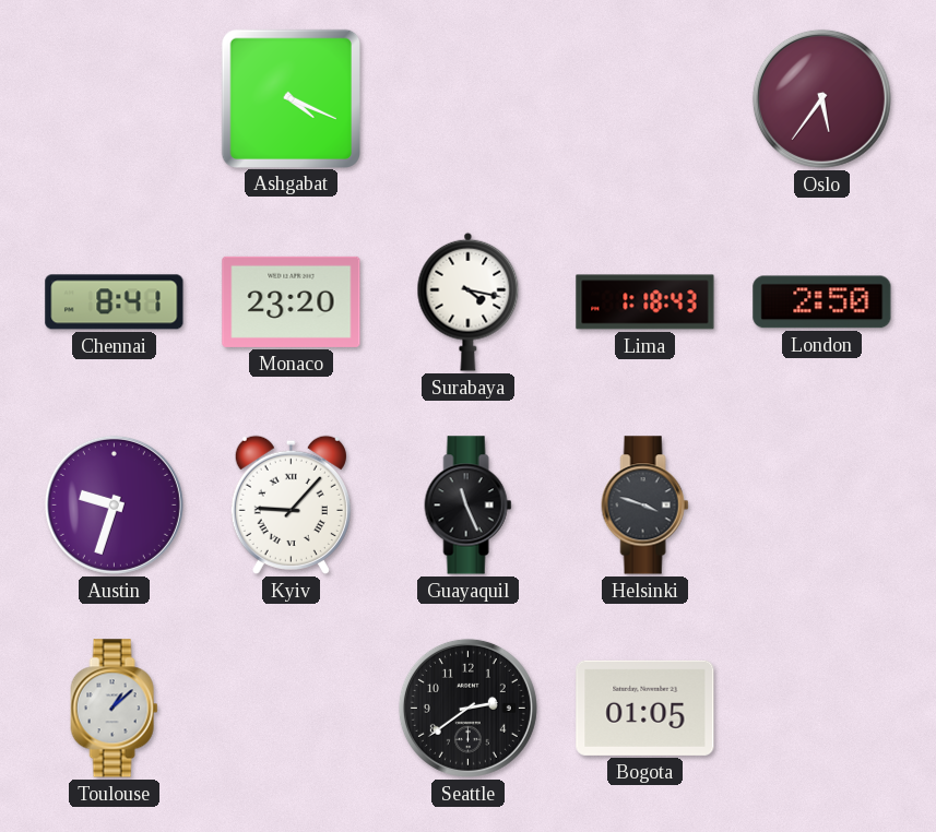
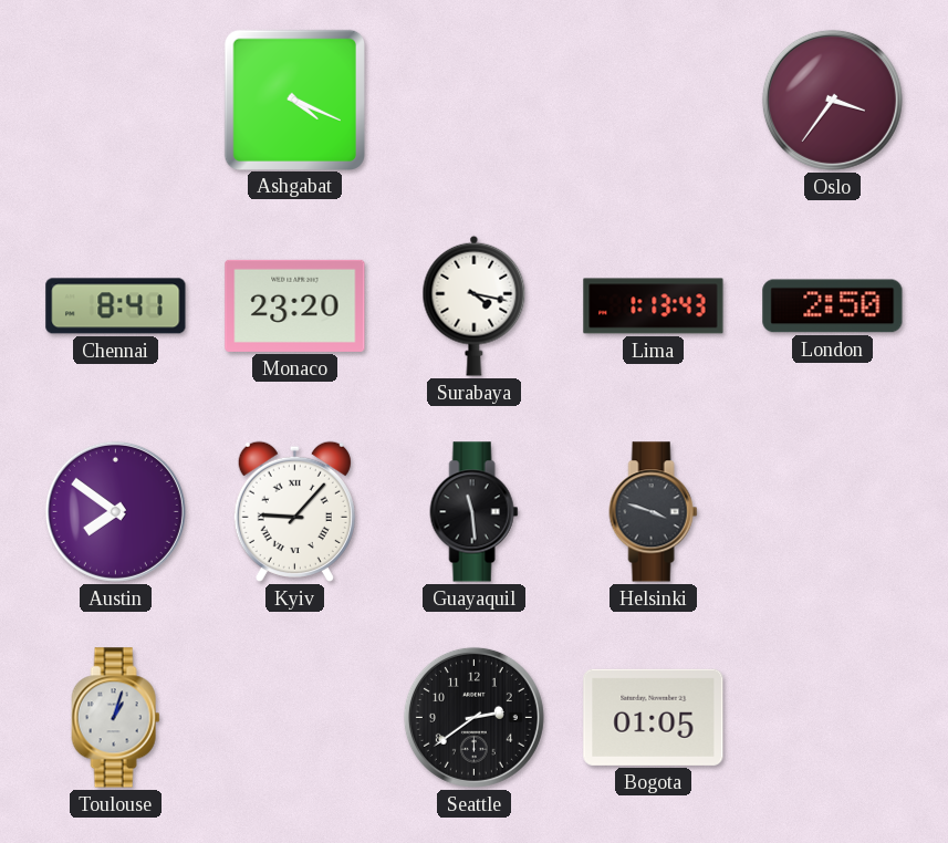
Oslo: 5:36 -> 3:36
Lima: 1:18 -> 1:13
Austin: 9:33 -> 7:51
Guayaquil: 11:26 -> 11:29
Toulouse: 1:08 -> 1:03
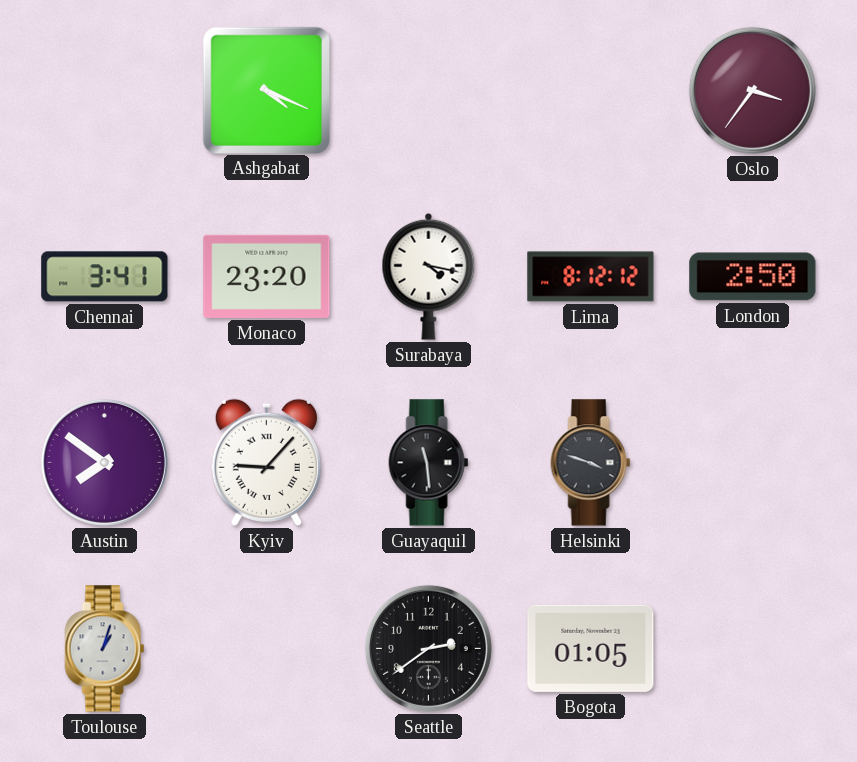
Chennai: 8:41 -> 3:41
Lima: 1:13 -> 8:12
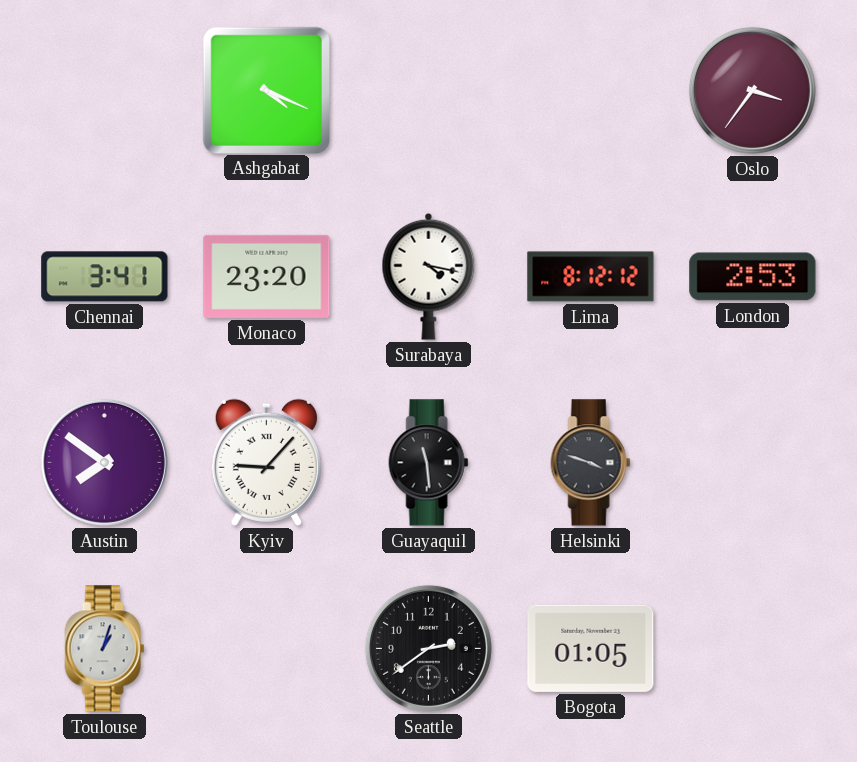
London: 2:50 -> 2:53
